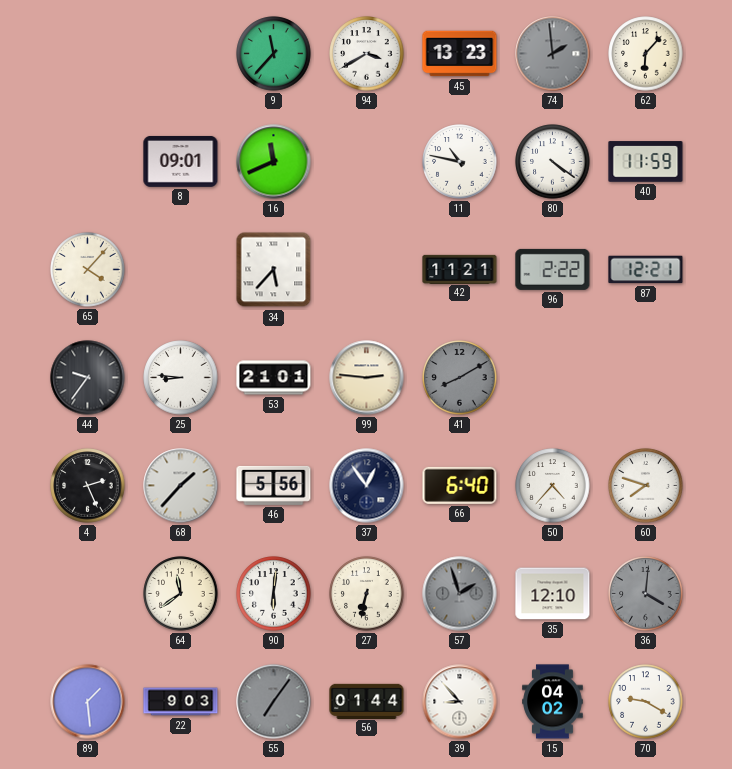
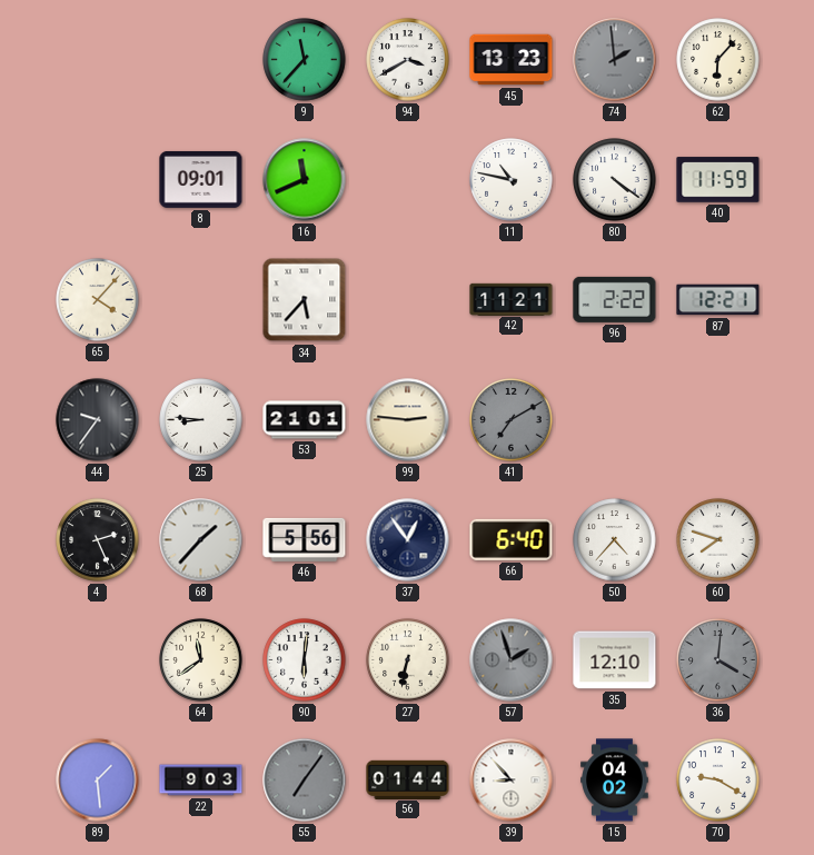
41: 8:10 -> 7:10
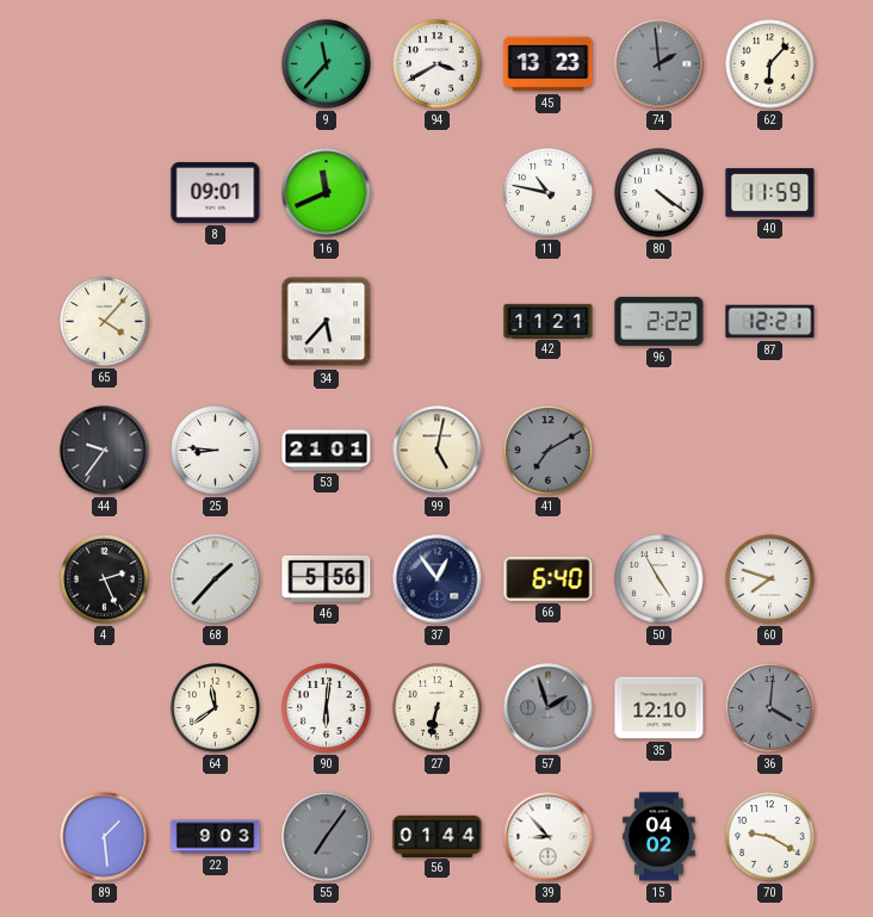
99: 2:46 -> 5:02
50: 4:37 -> 4:55
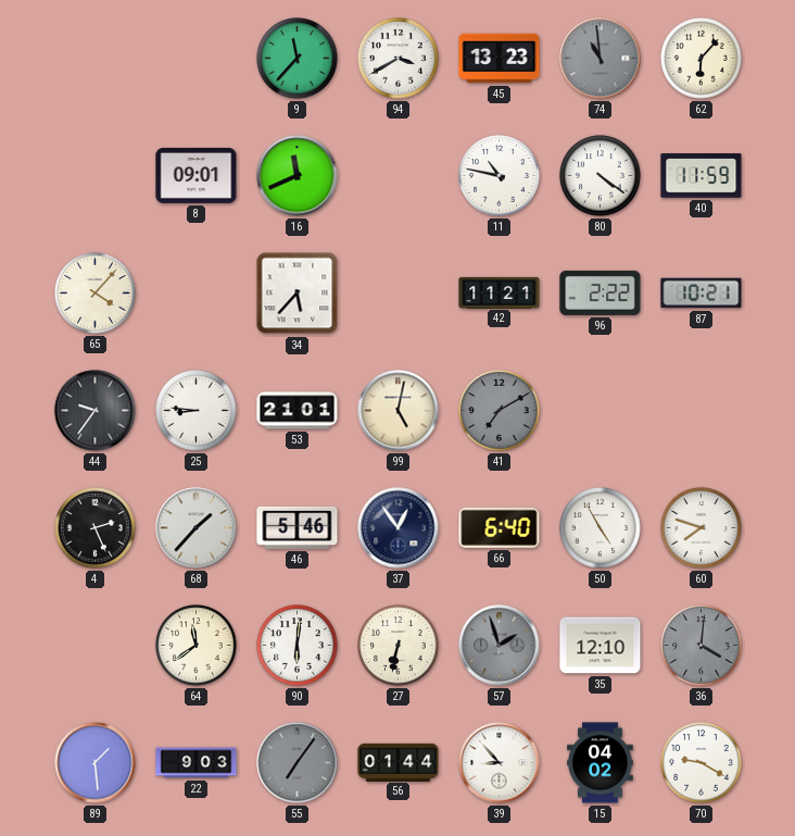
74: 1:59 -> 10:59
87: 12:21 -> 10:21
46: 5:56 -> 5:46
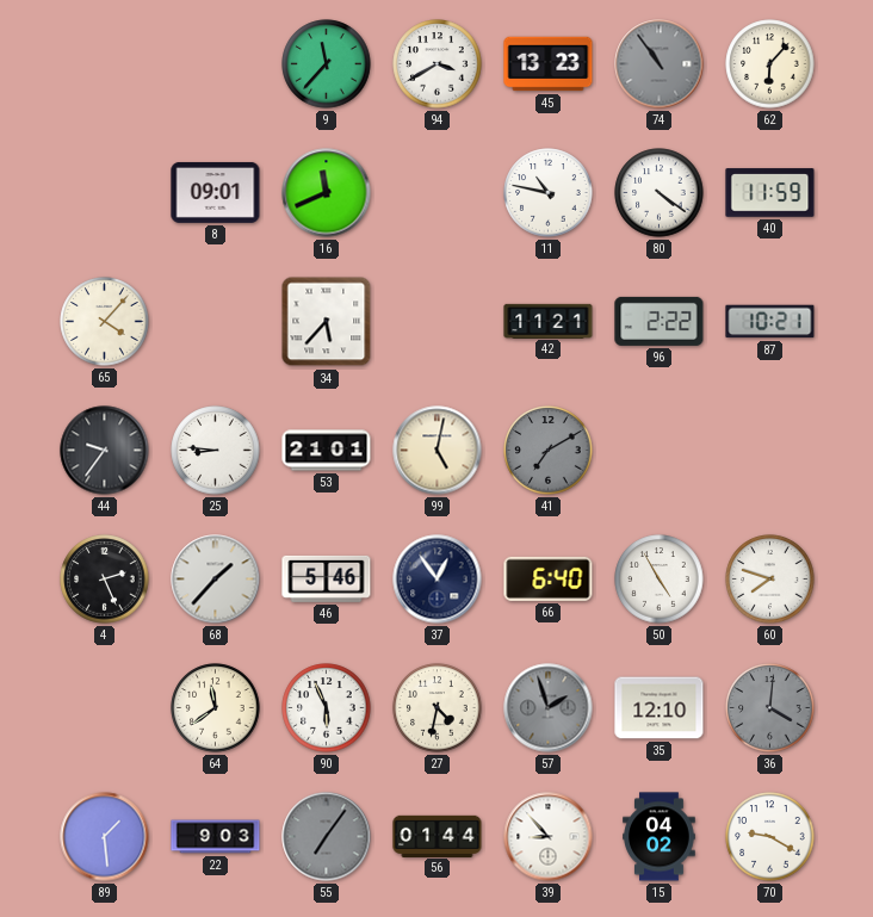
74: 10:59 -> 10:54
90: 6:01 -> 5:56
27: 6:32 -> 4:32
